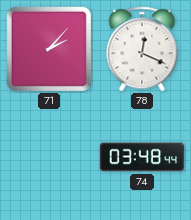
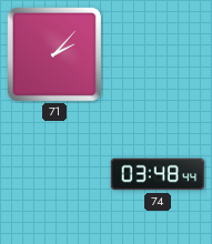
78: 12:19 -> none
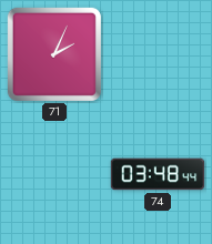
71: 2:07 -> 2:04
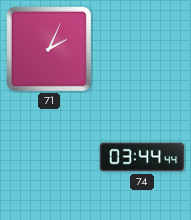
74: 03:48 -> 03:44
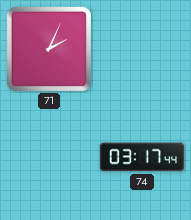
74: 03:44 -> 03:17
